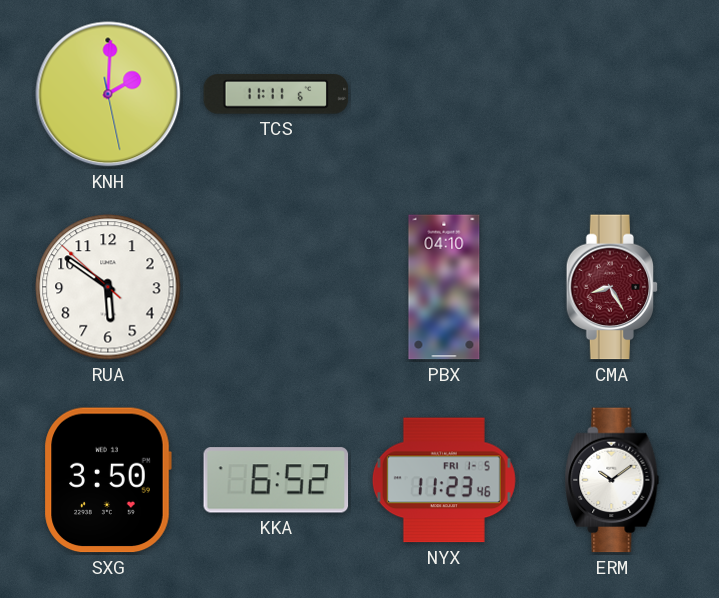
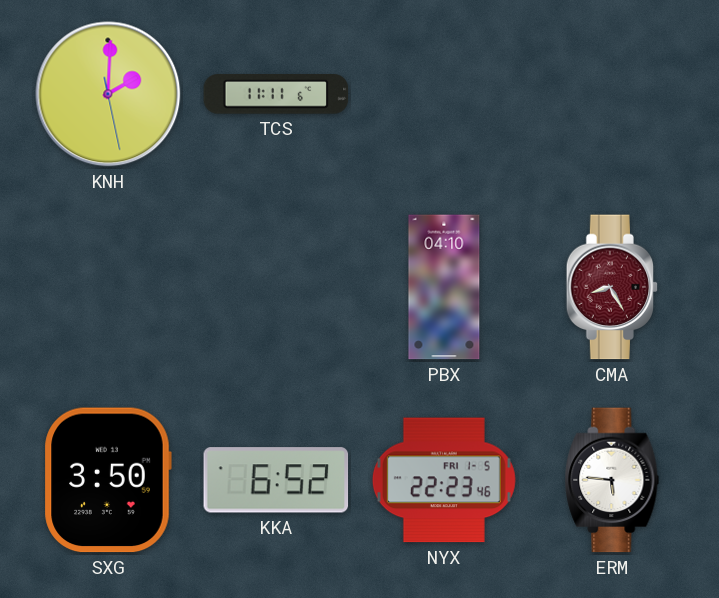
RUA: 5:50 -> none
NYX: 11:23 -> 22:23
ERM: 10:09 -> 5:46
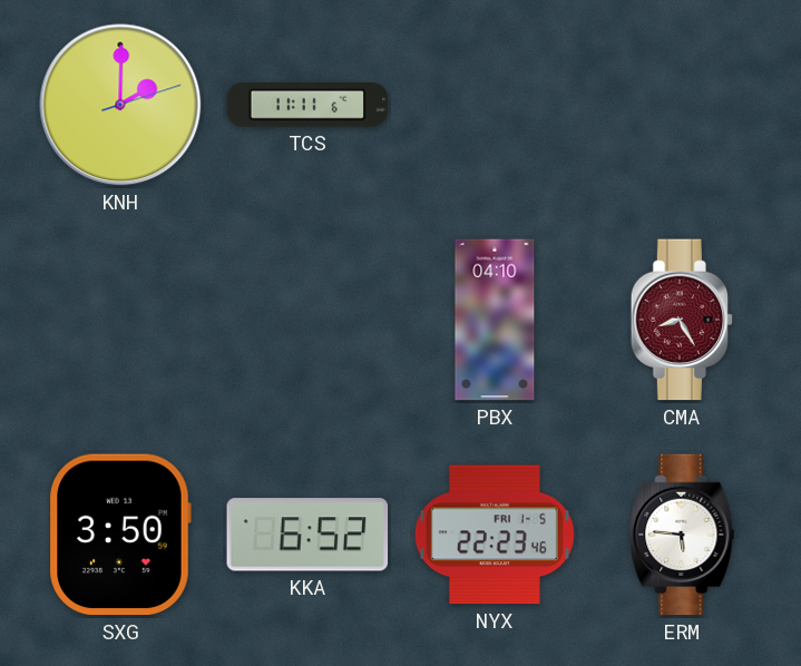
KNH: 2:00:28 -> 2:00:12
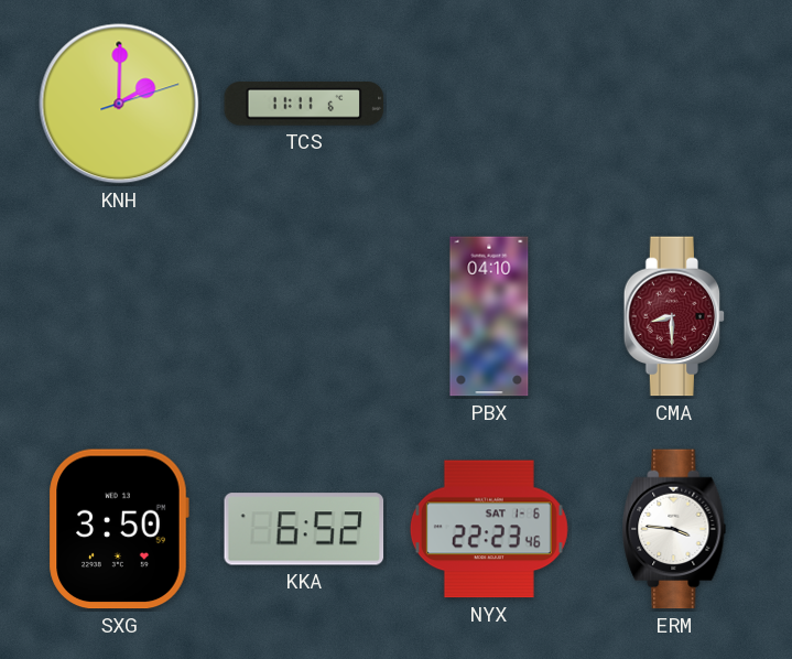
CMA: 8:25 -> 8:30
NYX date: FRI 1-5 -> SAT 1-6
ERM: 5:46 -> 3:46
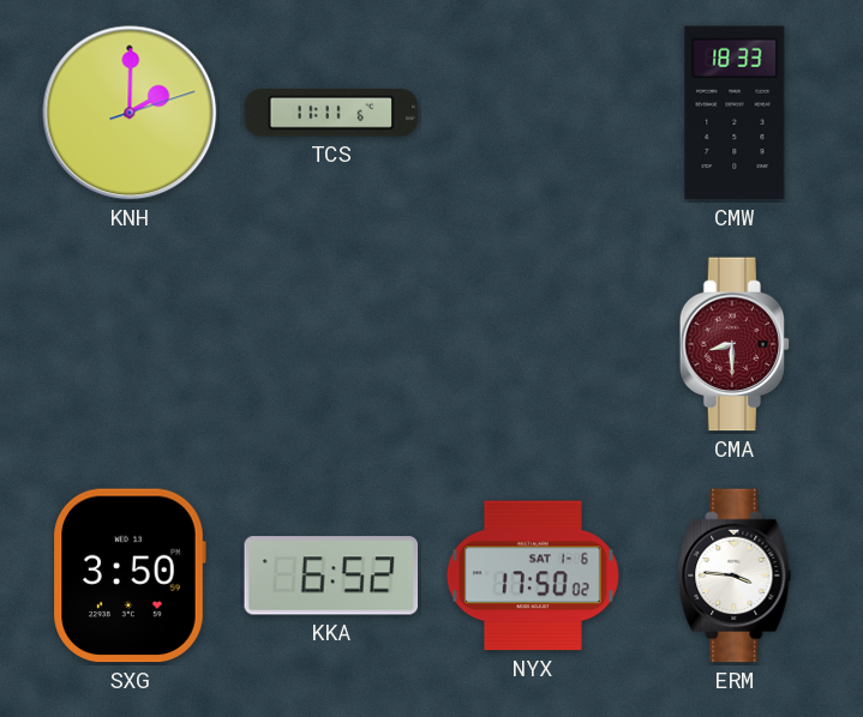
CMW: none -> 18:33
PBX: 04:10 -> none
NYX: 22:23 -> 17:50
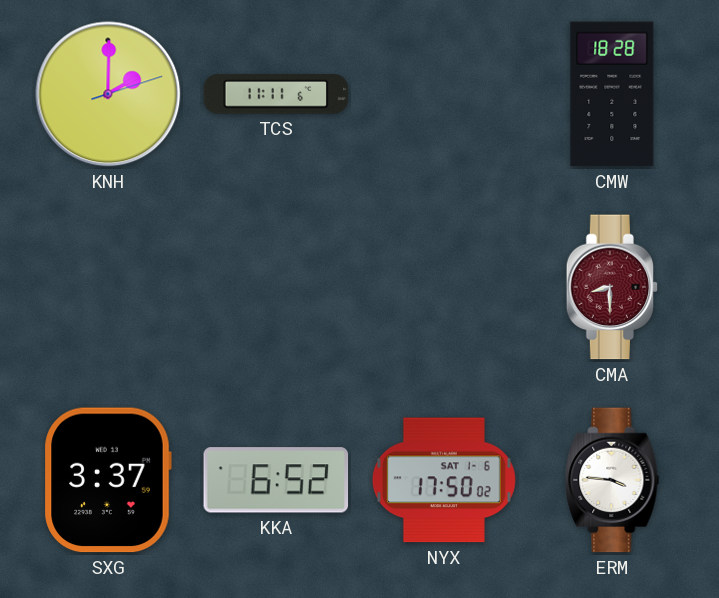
CMW: 18:33 -> 18:28
SXG: 3:50 -> 3:37
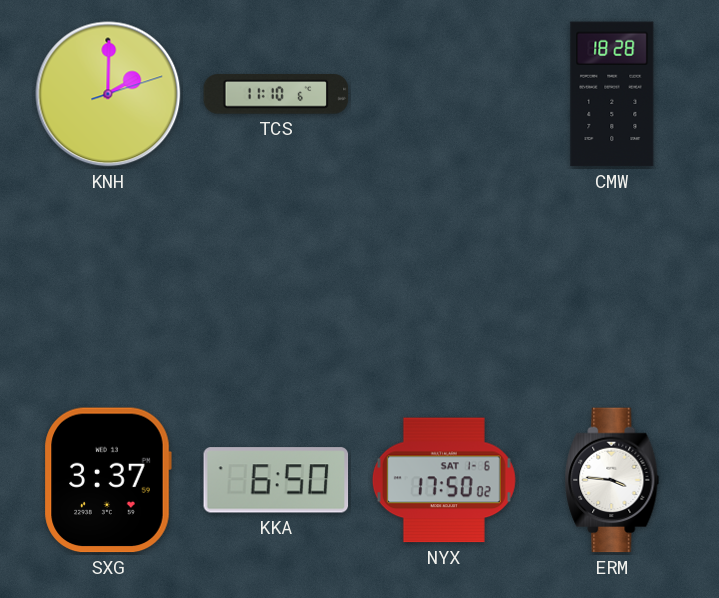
TCS: 11:11 -> 11:10
CMA: 8:30 -> none
KKA: 6:52 -> 6:50
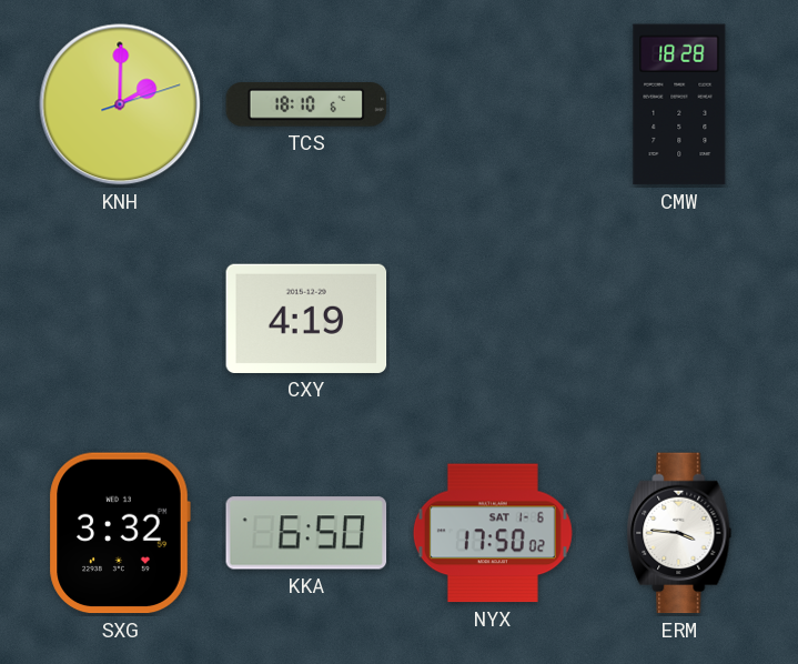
TCS: 11:10 -> 18:10
CXY: none -> 4:19
SXG: 3:37 -> 3:32
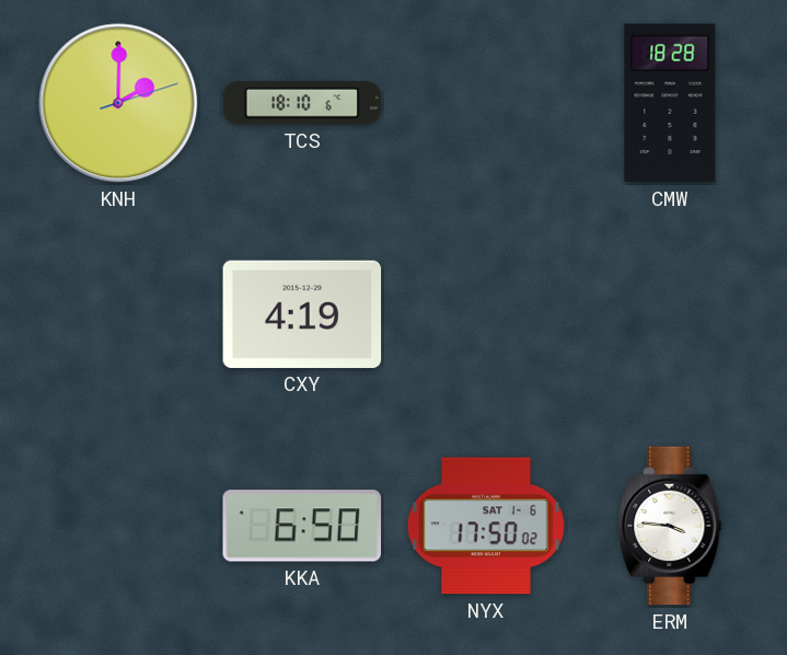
SXG: 3:32 -> none
